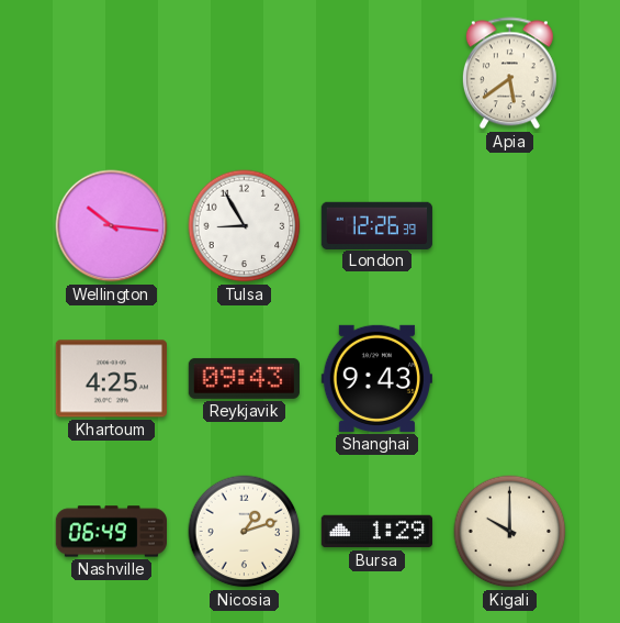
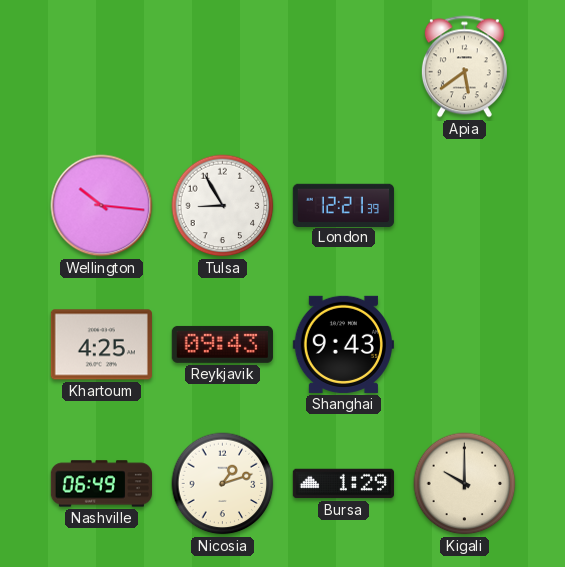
London: 12:26 -> 12:21
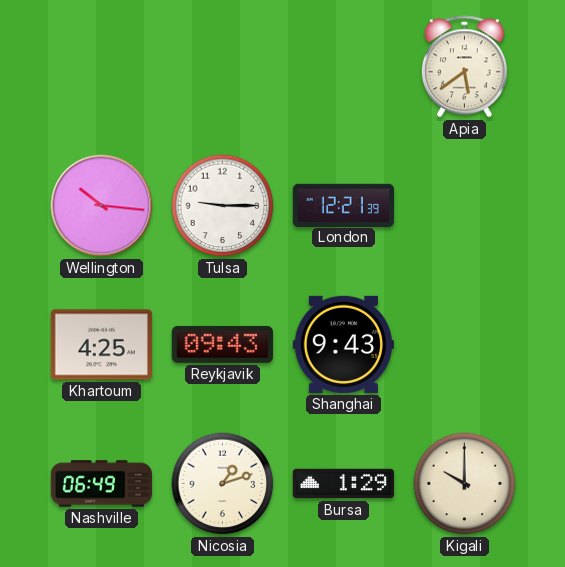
Tulsa: 8:55 -> 9:15
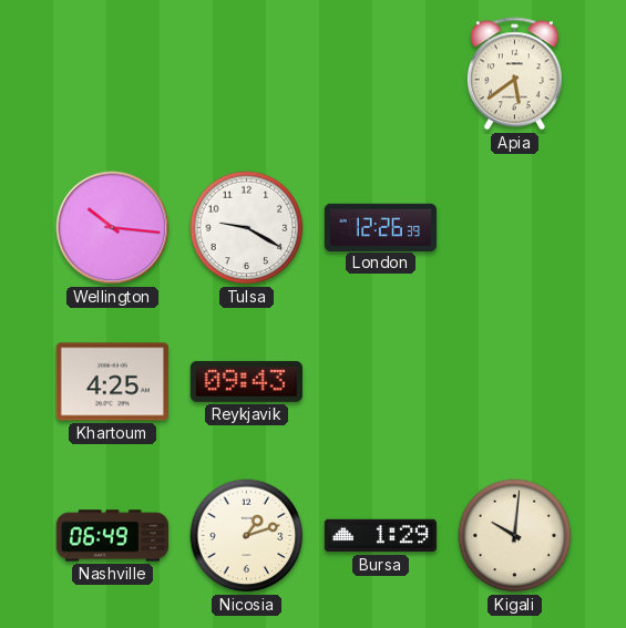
Tulsa: 9:15 -> 9:20
London: 12:21 -> 12:26
Shanghai: 9:43 -> none
Kigali: 10:00 -> 10:01
